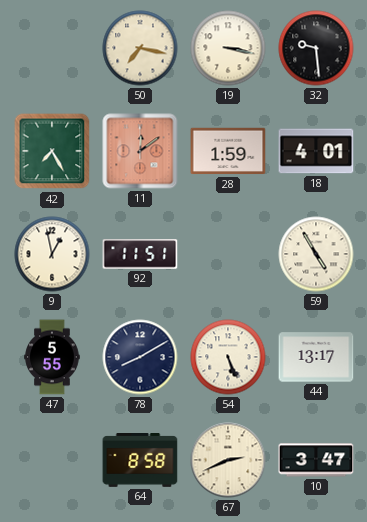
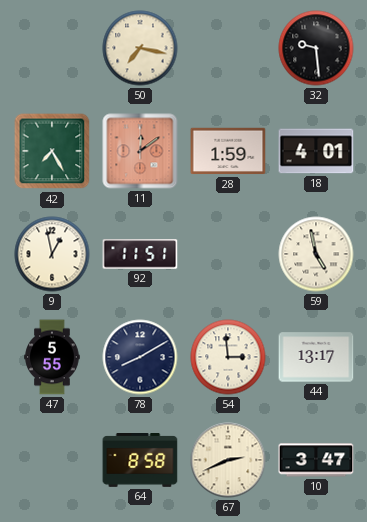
19: 3:17 -> none
59: 4:55 -> 4:58
54: 5:26 -> 2:59
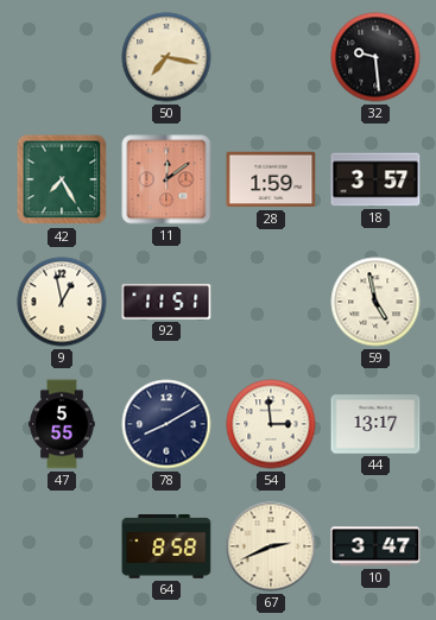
18: 4:01 -> 3:57
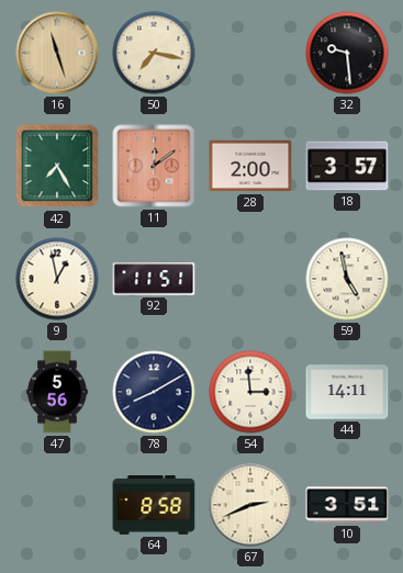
16: none -> 11:27
28: 1:59 -> 2:00
47: 5:55 -> 5:56
44: 13:17 -> 14:11
10: 3:47 -> 3:51
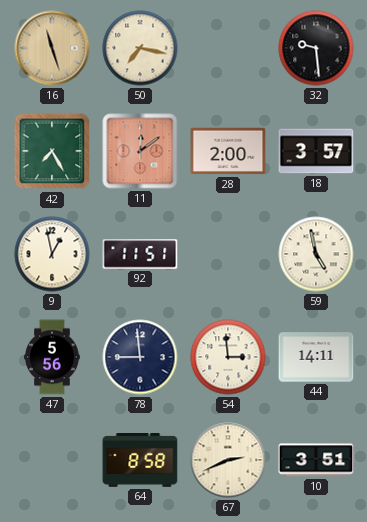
78: 8:10 -> 8:59
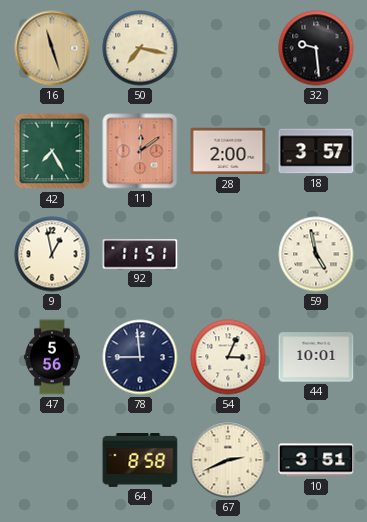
54: 2:59 -> 3:04
44: 14:11 -> 10:01
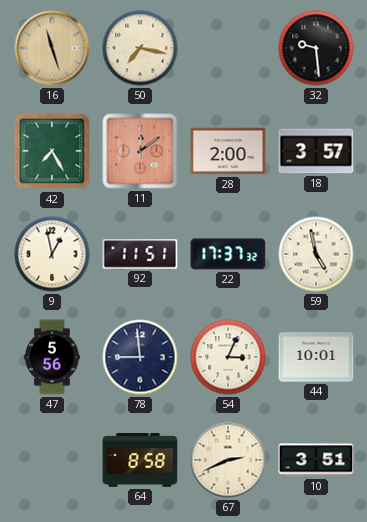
22: none -> 17:37
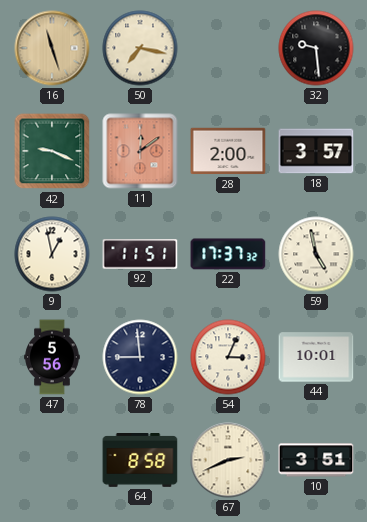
42: 7:25 -> 9:19
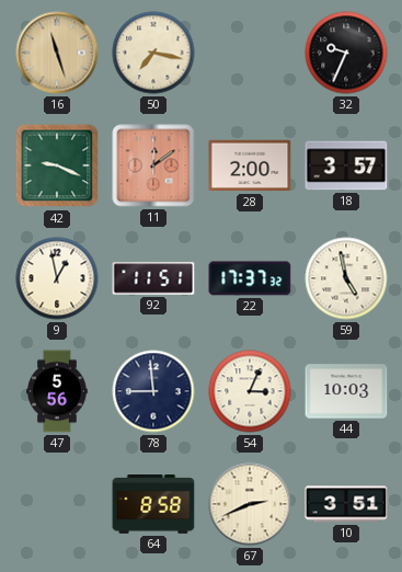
32: 9:29 -> 9:34
44: 10:01 -> 10:03
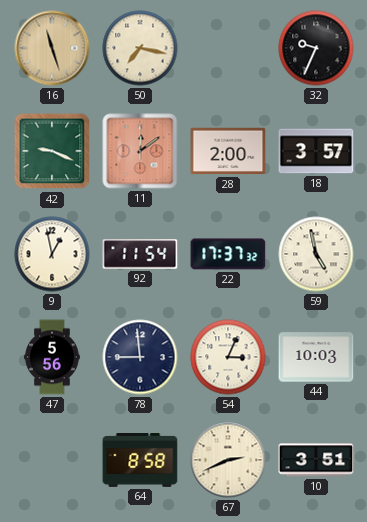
92: 11:51 -> 11:54
